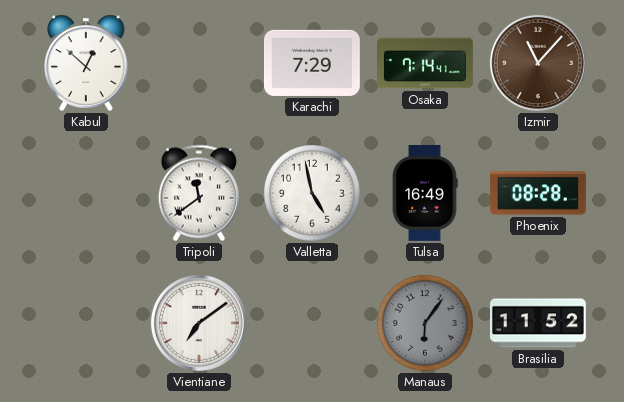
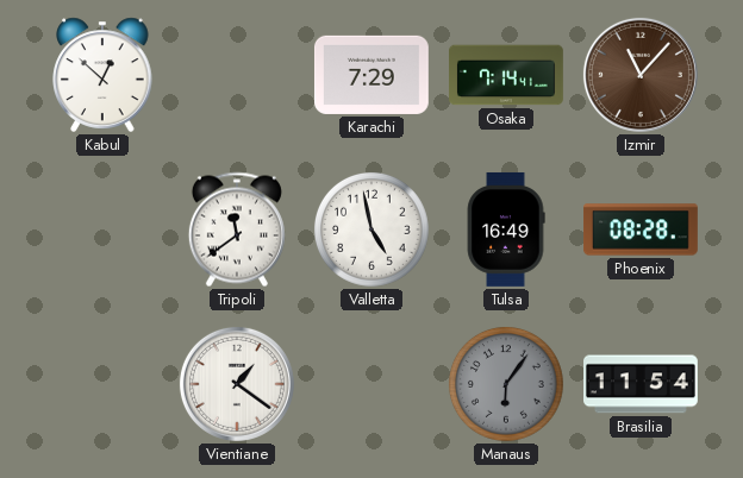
Vientiane: 7:09 -> 1:21
Brasilia: 11:52 -> 11:54
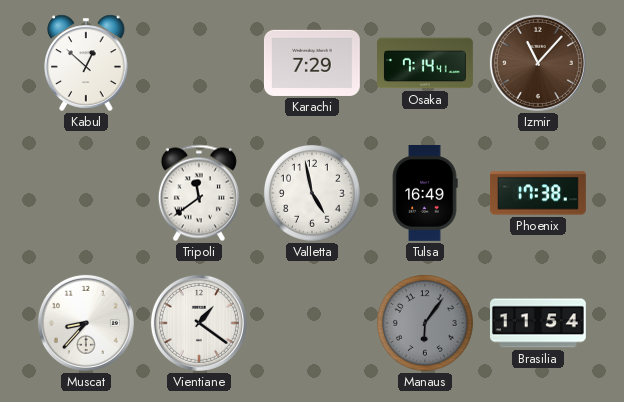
Phoenix: 08:28 -> 17:38
Muscat: none -> 8:37
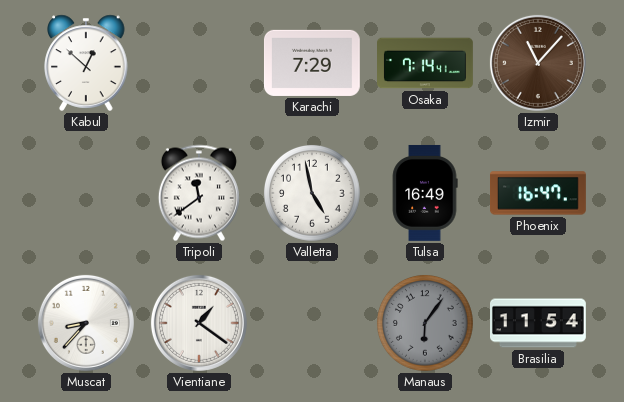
Phoenix: 17:38 -> 16:47
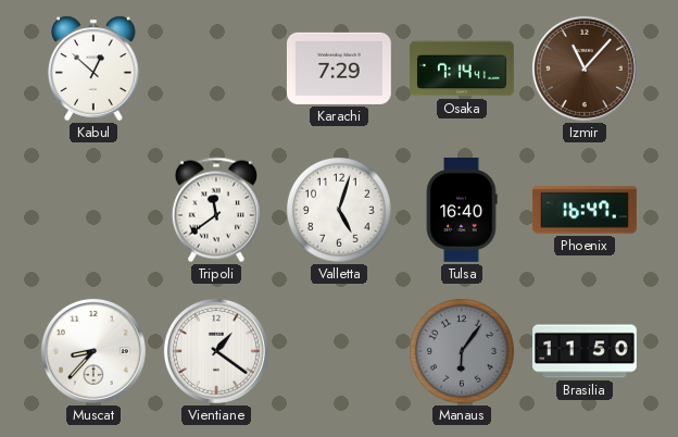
Valletta: 4:58 -> 5:03
Tulsa: 16:49 -> 16:40
Brasilia: 11:54 -> 11:50
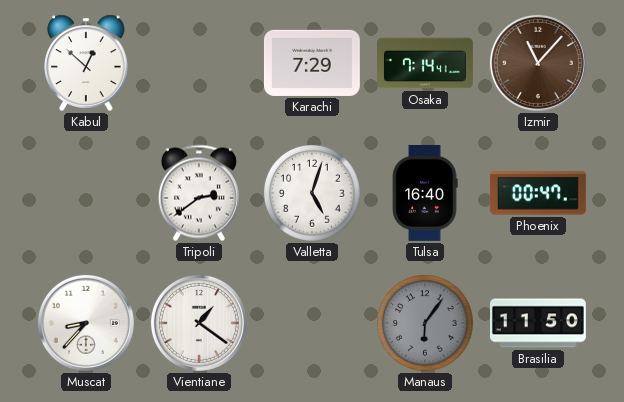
Tripoli: 11:39 -> 2:39
Phoenix: 16:47 -> 00:47
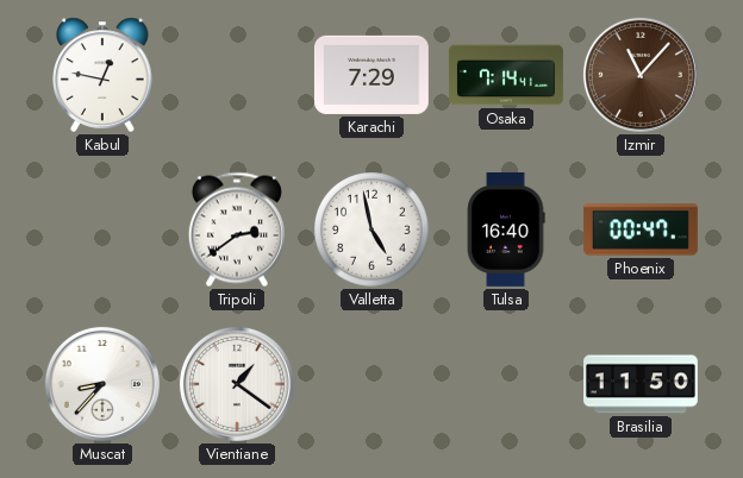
Kabul: 12:52 -> 12:47
Valletta: 5:03 -> 4:58
Manaus: 6:06 -> none
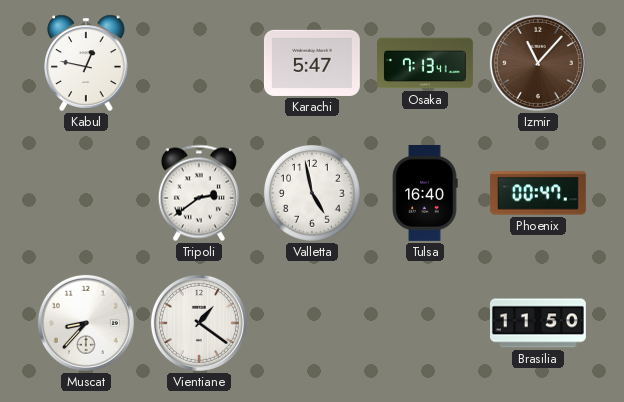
Karachi: 7:29 -> 5:47
Osaka: 7:14 -> 7:13
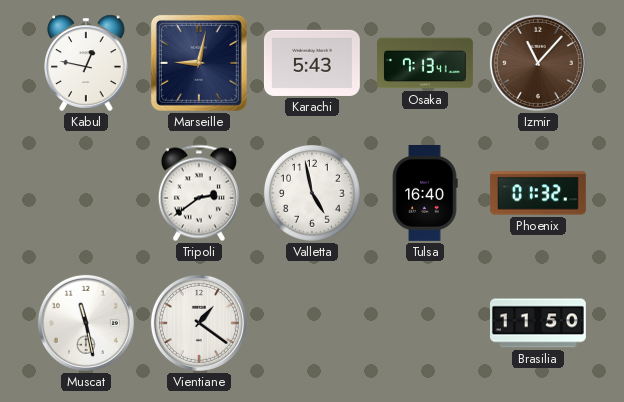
Marseille: none -> 9:02
Karachi: 5:47 -> 5:43
Phoenix: 00:47 -> 01:32
Muscat: 8:37 -> 11:28
